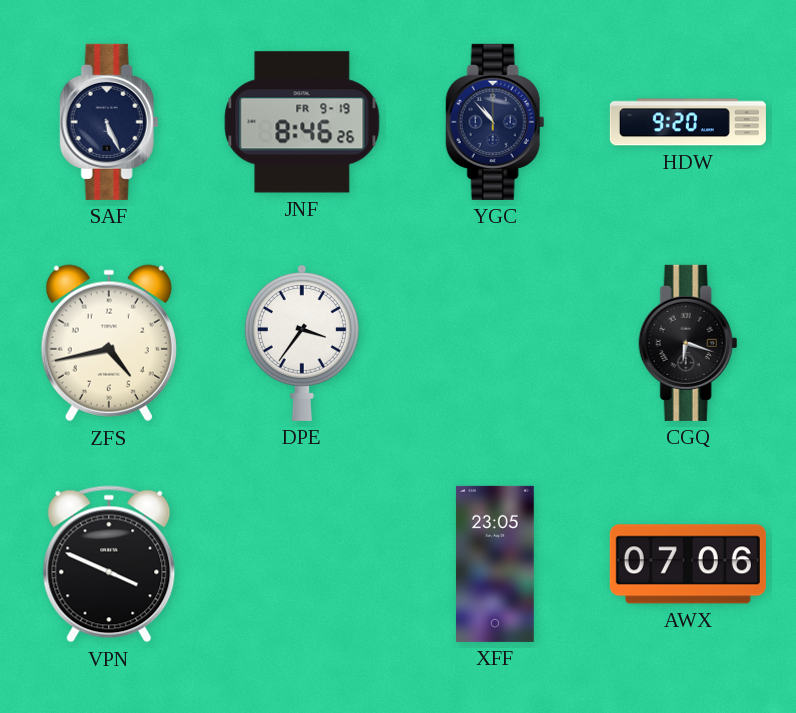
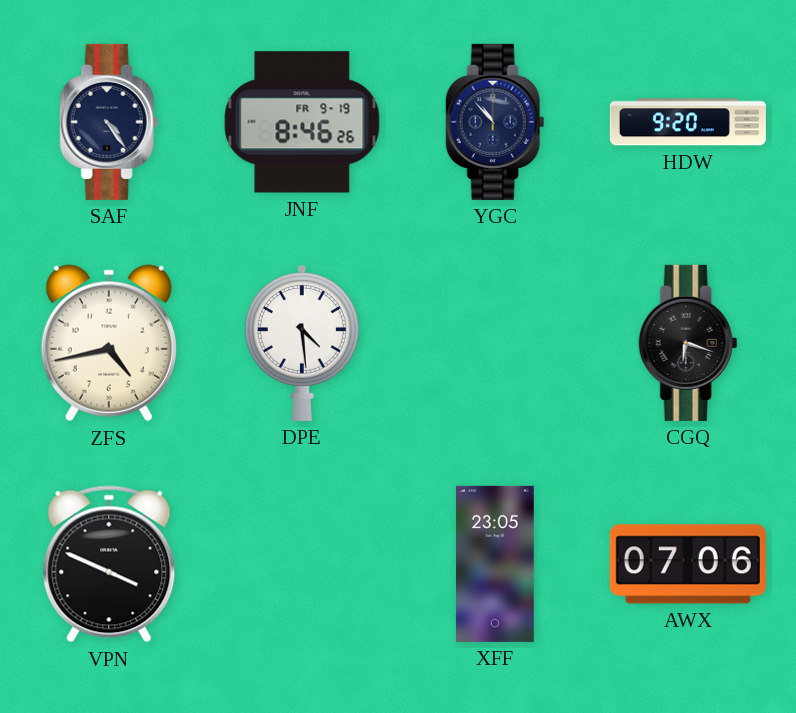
SAF: 5:26 -> 4:24
DPE: 3:36 -> 4:29
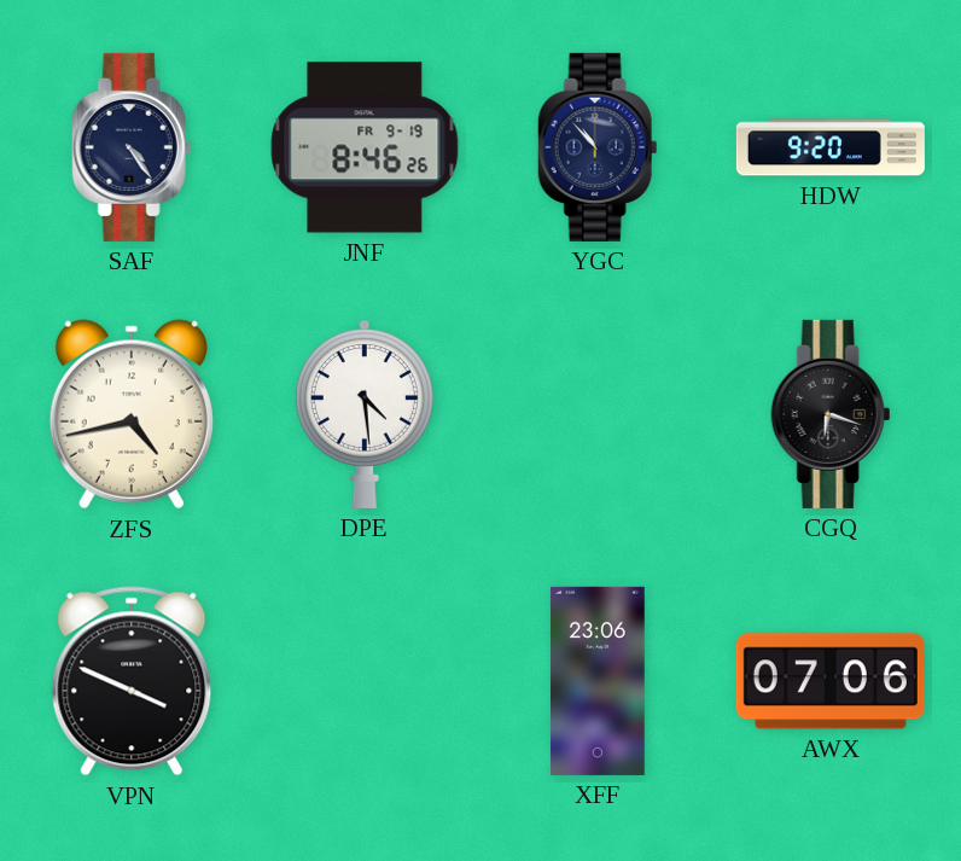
XFF: 23:05 -> 23:06
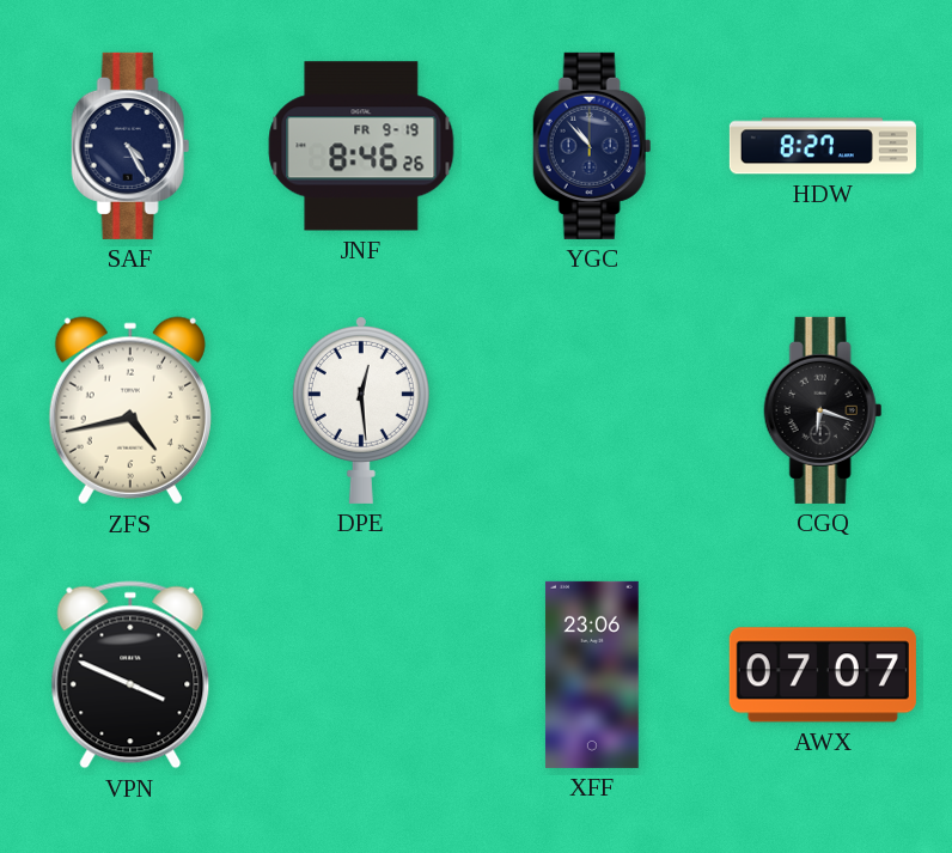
SAF: 4:24 -> 4:25
HDW: 9:20 -> 8:27
DPE: 4:29 -> 12:29
AWX: 07:06 -> 07:07
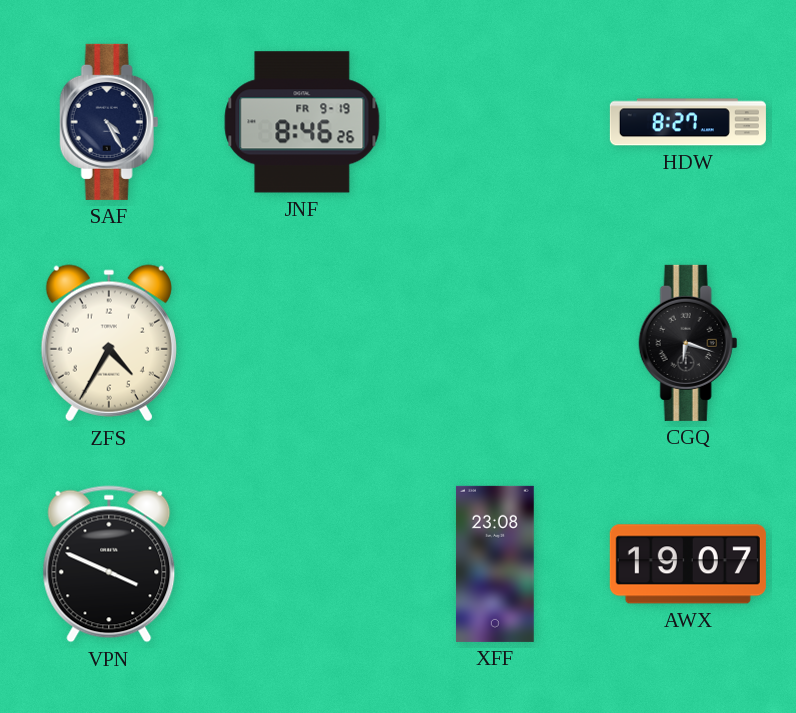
YGC: 10:53 -> none
ZFS: 4:43 -> 4:35
DPE: 12:29 -> none
XFF: 23:06 -> 23:08
AWX: 07:07 -> 19:07
